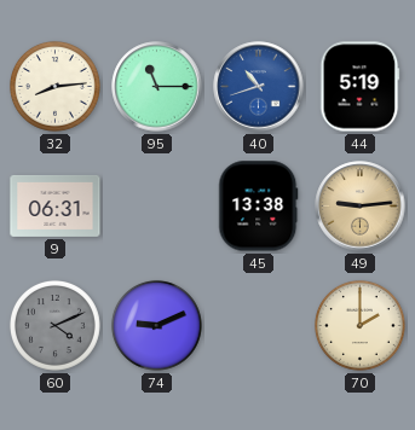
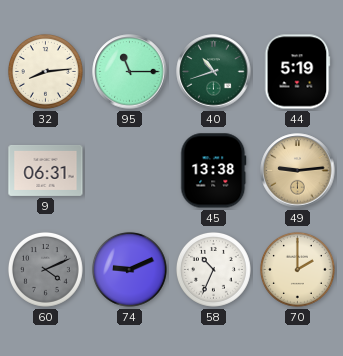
40 dial: blue -> green
58: none -> 10:34
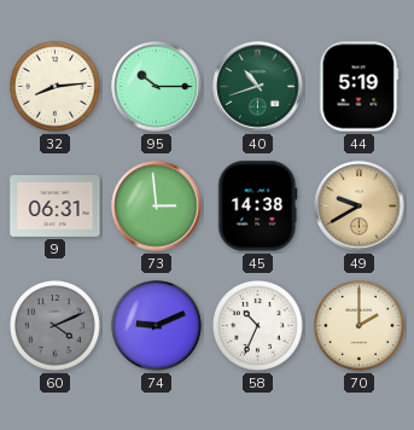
95: 11:15 -> 10:15
73: none -> 2:59
45: 13:38 -> 14:38
49: 9:14 -> 9:40
